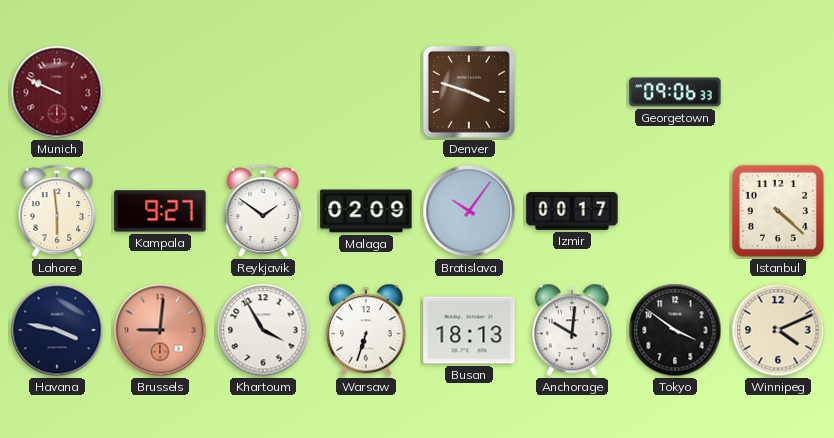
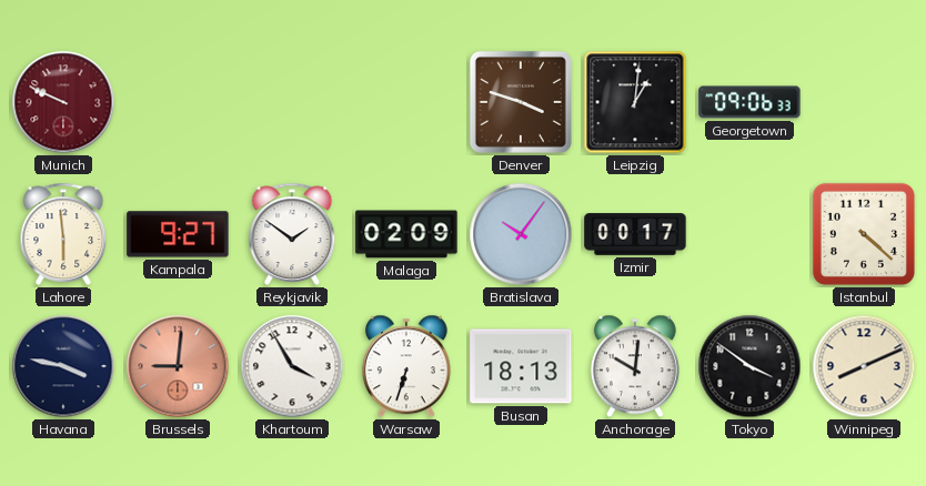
Leipzig: none -> 1:01
Winnipeg: 4:11 -> 8:11
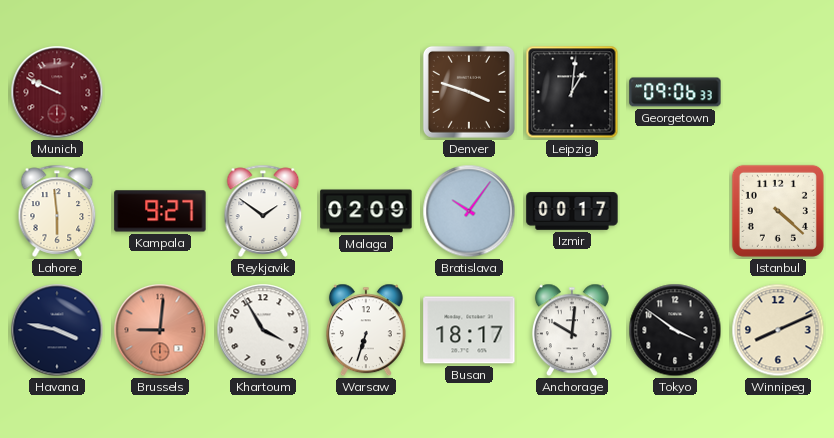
Busan: 18:13 -> 18:17
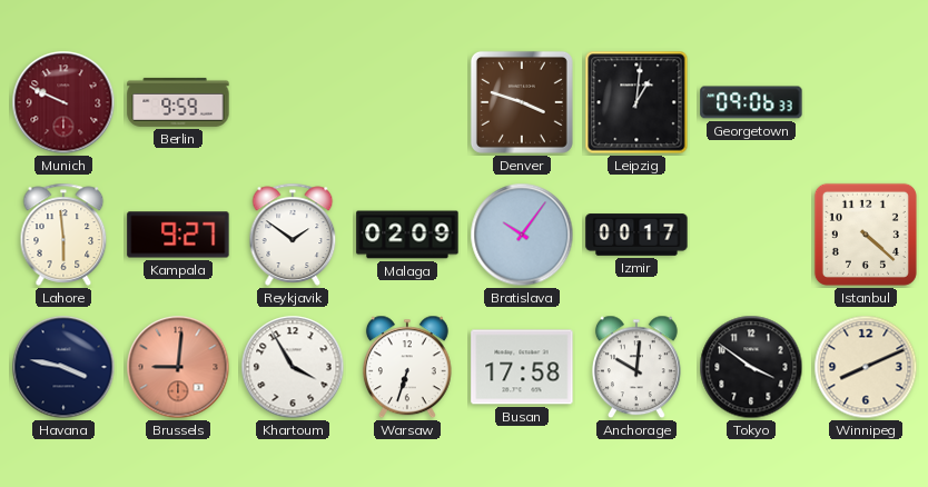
Berlin: none -> 9:59
Busan: 18:17 -> 17:58
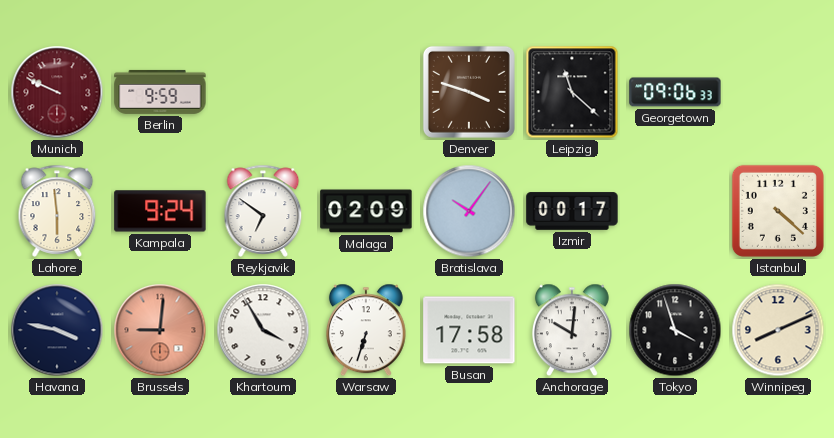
Leipzig: 1:01 -> 11:22
Kampala: 9:27 -> 9:24
Reykjavik: 1:51 -> 6:51
Tokyo: 3:51 -> 3:57
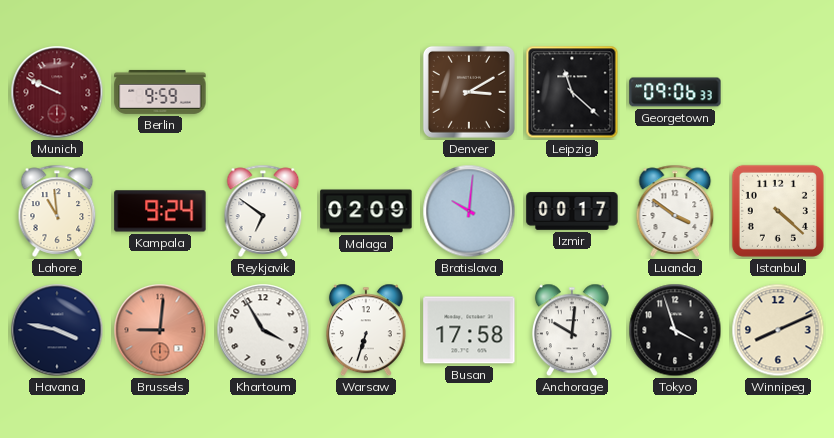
Denver: 3:48 -> 3:10
Lahore: 5:59 -> 10:59
Bratislava: 10:06 -> 10:01
Luanda: none -> 3:51
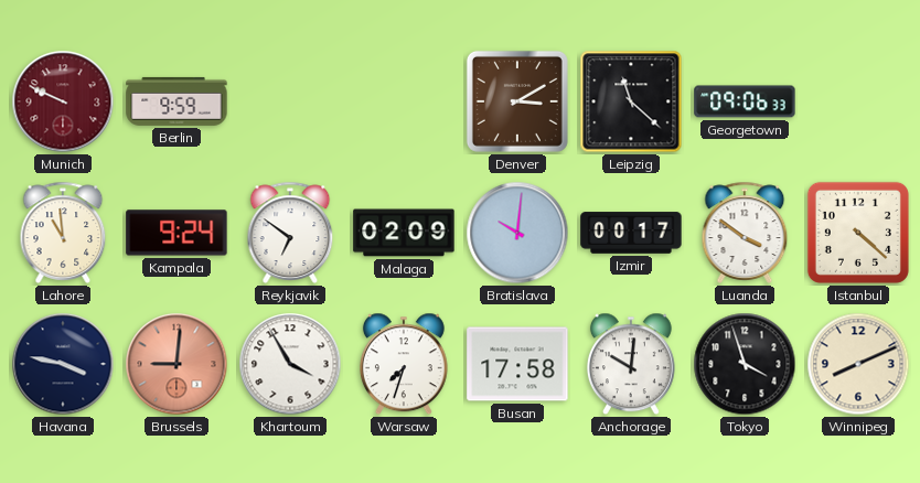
Warsaw: 6:33 -> 7:33
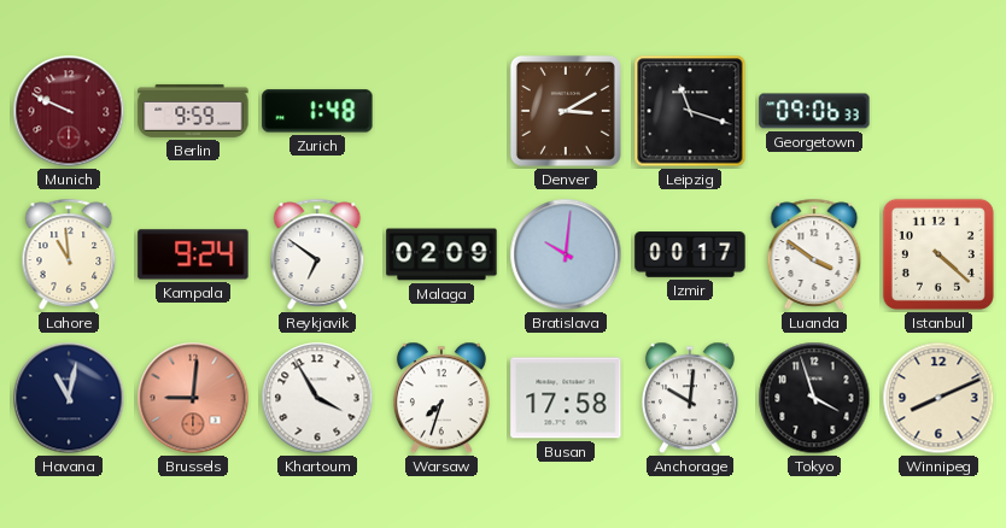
Zurich: none -> 1:48
Leipzig: 11:22 -> 11:18
Havana: 3:47 -> 11:02
